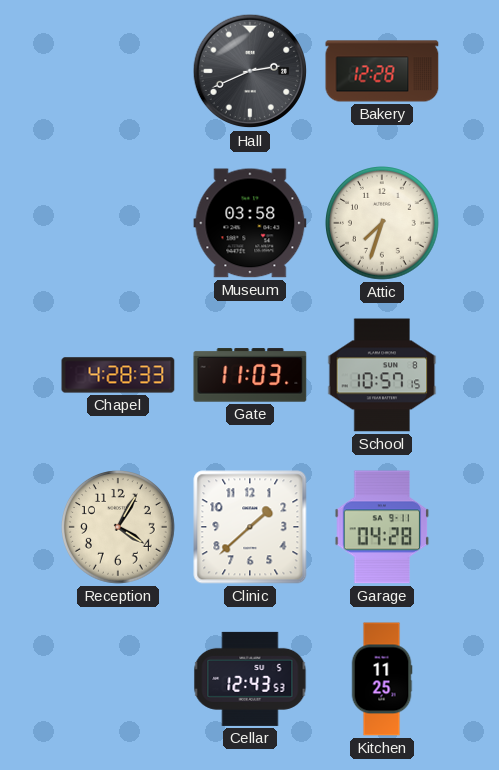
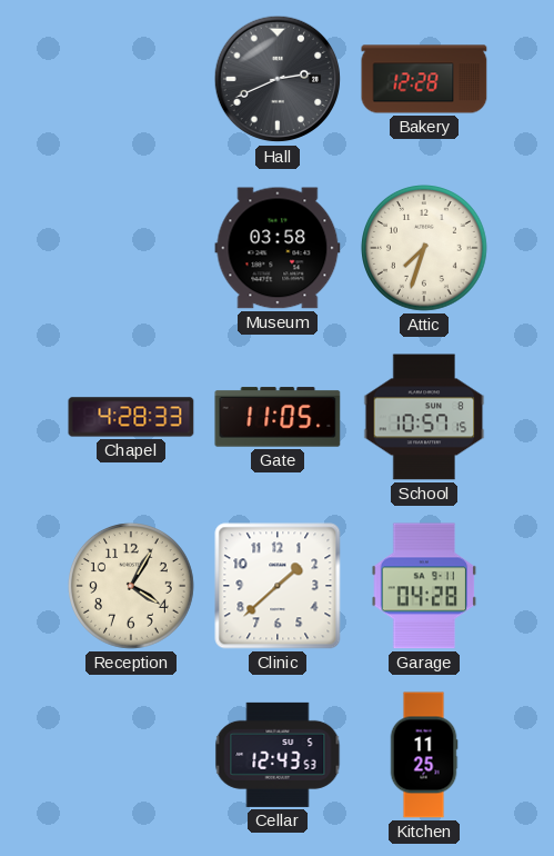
Gate: 11:03 -> 11:05
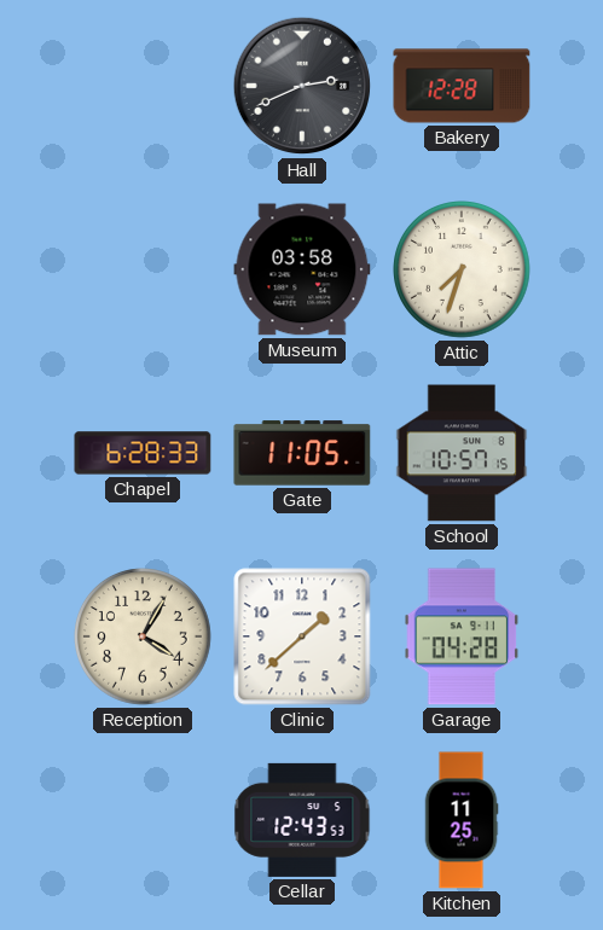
Chapel: 4:28 -> 6:28
